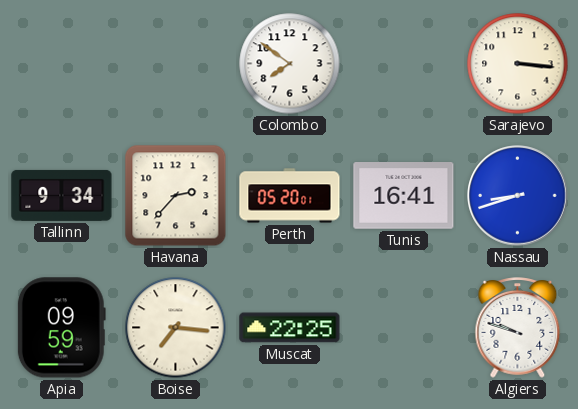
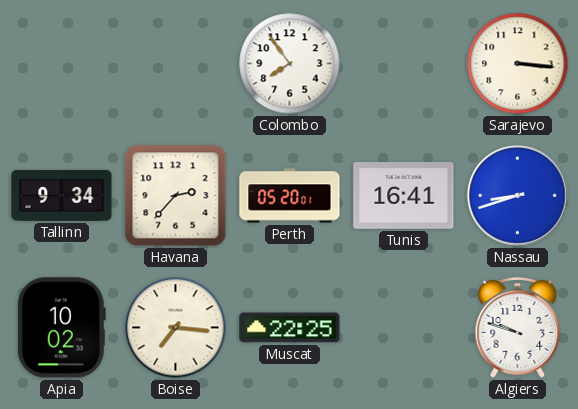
Colombo: 7:51 -> 7:54
Apia: 09:59 -> 10:02
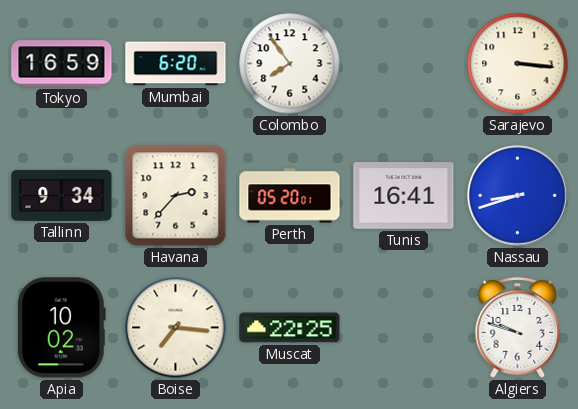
Tokyo: none -> 16:59
Mumbai: none -> 6:20
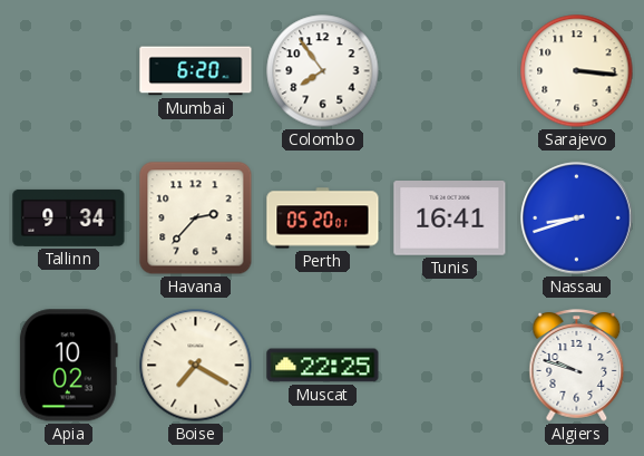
Tokyo: 16:59 -> none
Boise: 7:16 -> 7:20
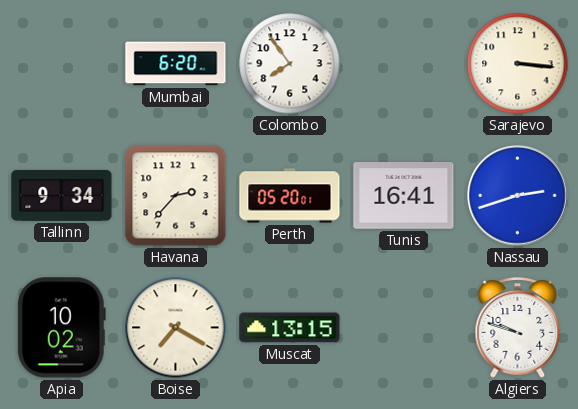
Nassau: 8:42 -> 2:42
Muscat: 22:25 -> 13:15
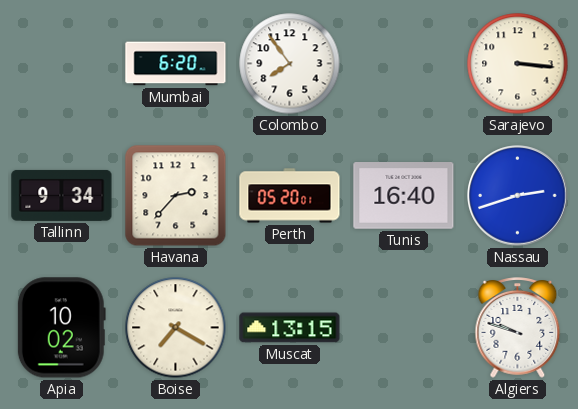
Tunis: 16:41 -> 16:40
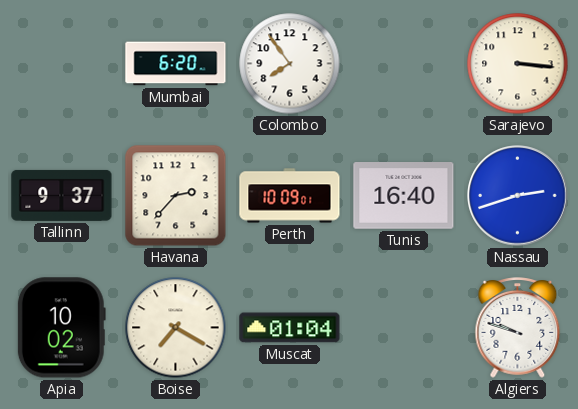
Tallinn: 9:34 -> 9:37
Perth: 05:20 -> 10:09
Muscat: 13:15 -> 01:04
